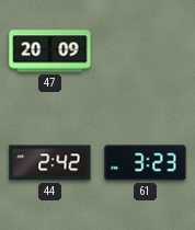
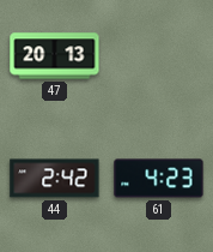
47: 20:09 -> 20:13
61: 3:23 -> 4:23
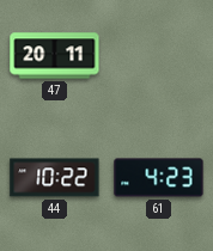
47: 20:13 -> 20:11
44: 2:42 -> 10:22
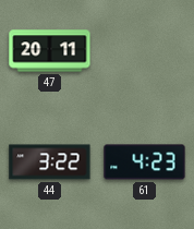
44: 10:22 -> 3:22
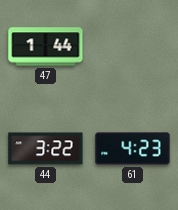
47: 20:11 -> 1:44
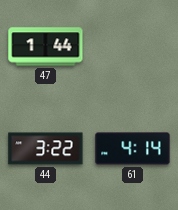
61: 4:23 -> 4:14
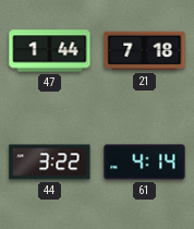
21: none -> 7:18
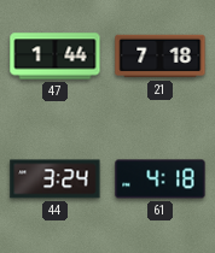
44: 3:22 -> 3:24
61: 4:14 -> 4:18
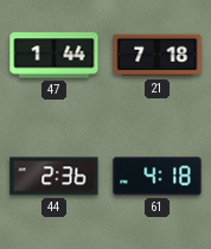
44: 3:24 -> 2:36
